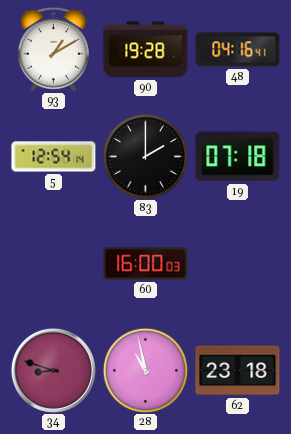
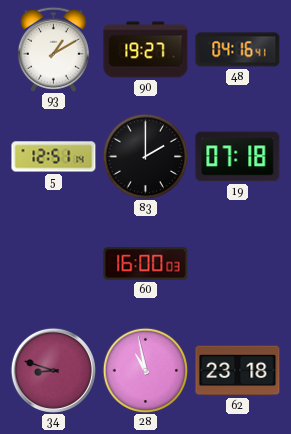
90: 19:28 -> 19:27
5: 12:54 -> 12:51
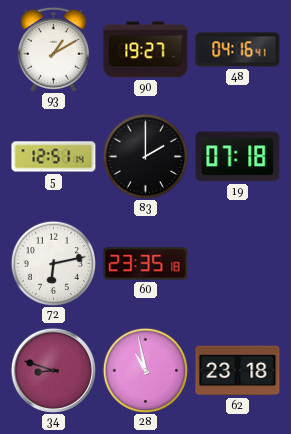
72: none -> 6:13
60: 16:00 -> 23:35
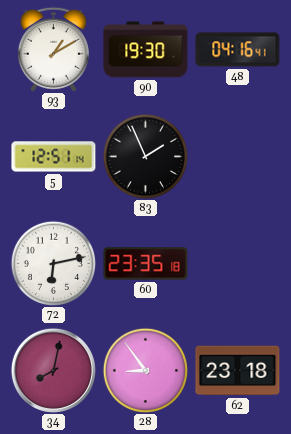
90: 19:27 -> 19:30
83: 2:00 -> 1:56
19: 07:18 -> none
34: 8:48 -> 8:02
28: 10:58 -> 8:54
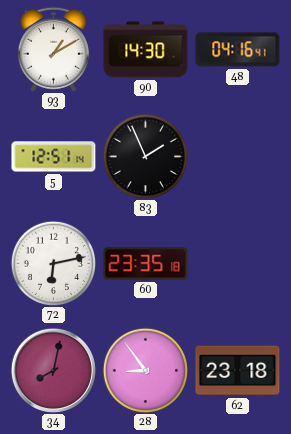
90: 19:30 -> 14:30
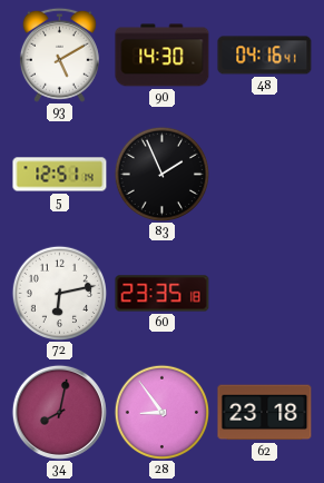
93: 1:10 -> 5:10
